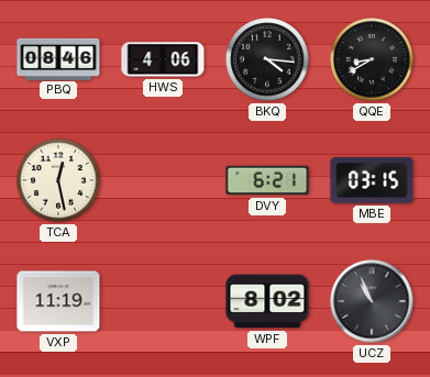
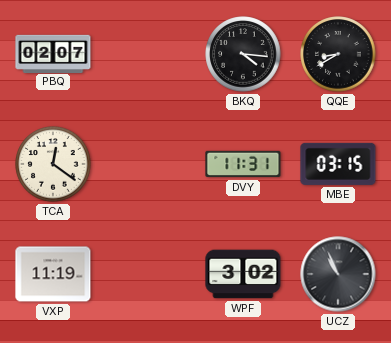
PBQ: 08:46 -> 02:07
HWS: 4:06 -> none
TCA: 12:28 -> 12:21
DVY: 6:21 -> 11:31
WPF: 8:02 -> 3:02
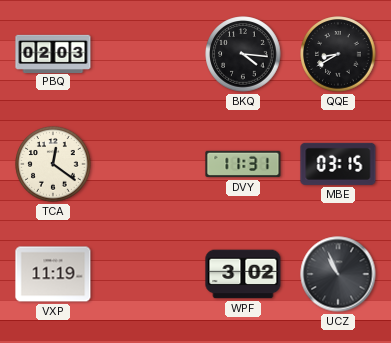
PBQ: 02:07 -> 02:03
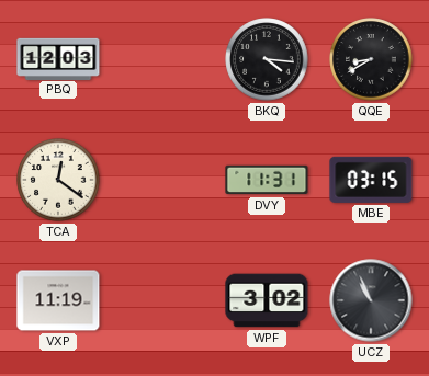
PBQ: 02:03 -> 12:03
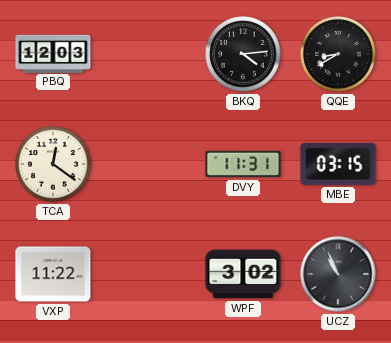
BKQ: 4:16 -> 4:14
VXP: 11:19 -> 11:22
